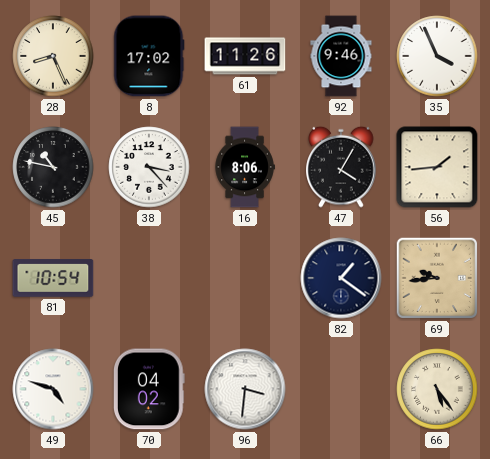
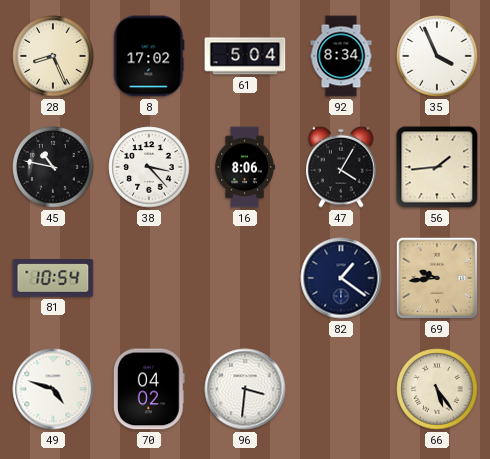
61: 11:26 -> 5:04
92: 9:46 -> 8:34
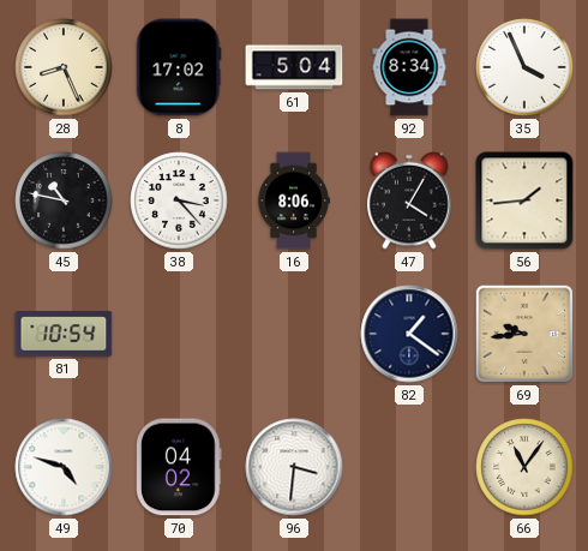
66: 5:24 -> 11:06
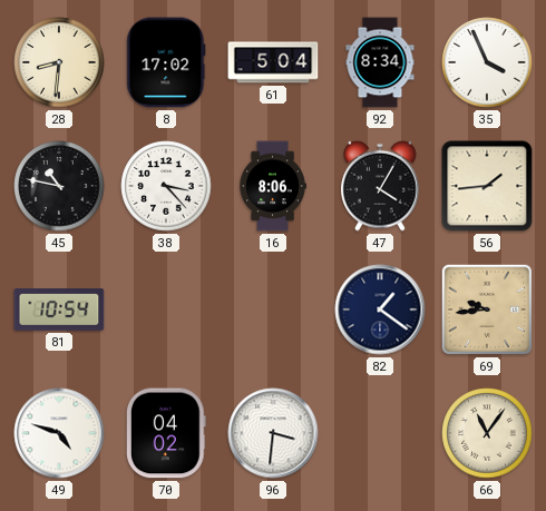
28: 8:26 -> 8:31
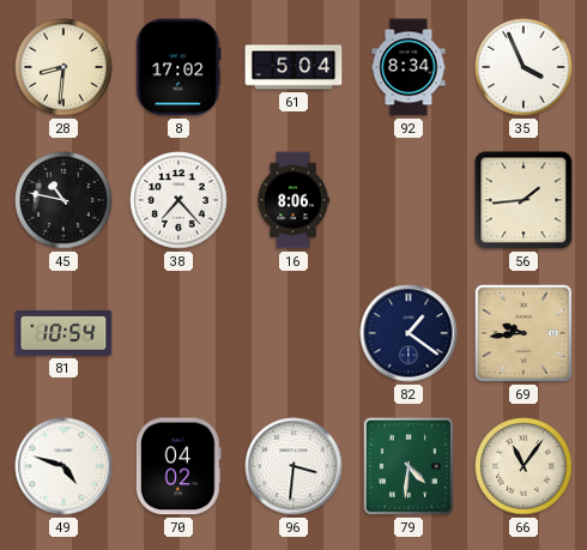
38: 3:23 -> 7:23
47: 4:05 -> none
79: none -> 4:31
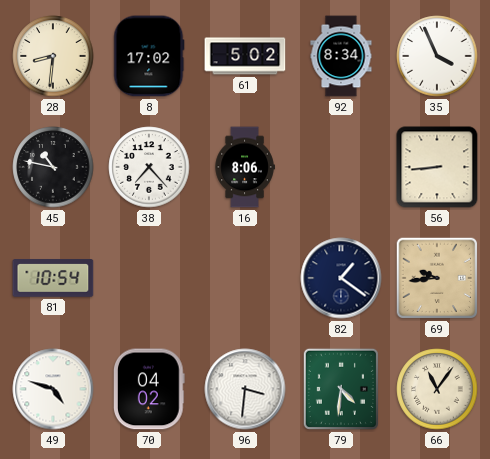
61: 5:04 -> 5:02
56: 1:44 -> 8:44
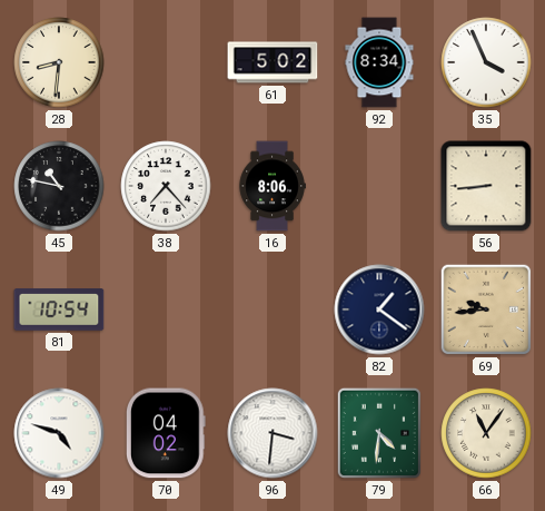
8: 17:02 -> none
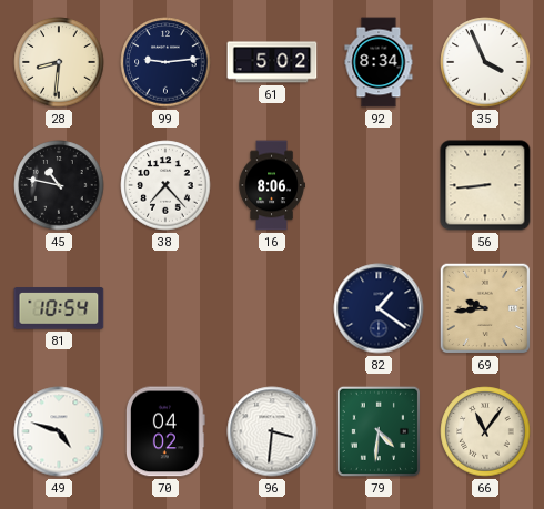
99: none -> 9:14
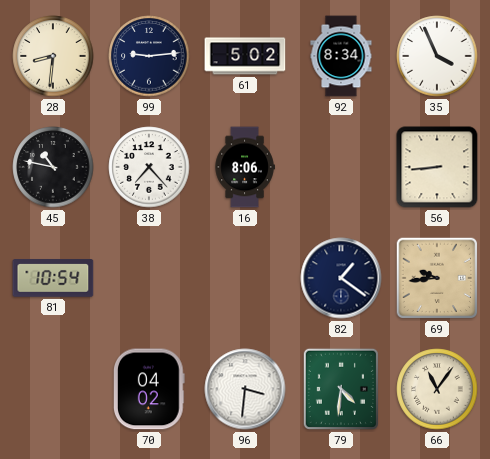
49: 4:48 -> none
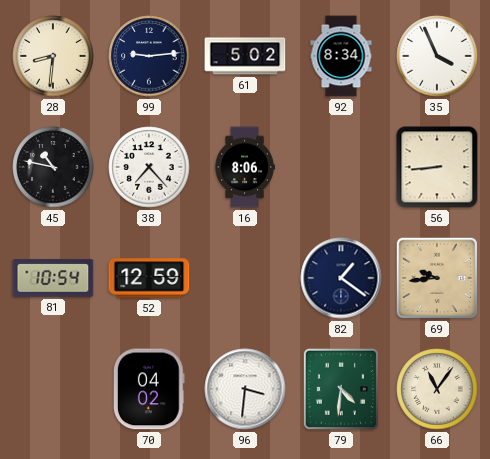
52: none -> 12:59
